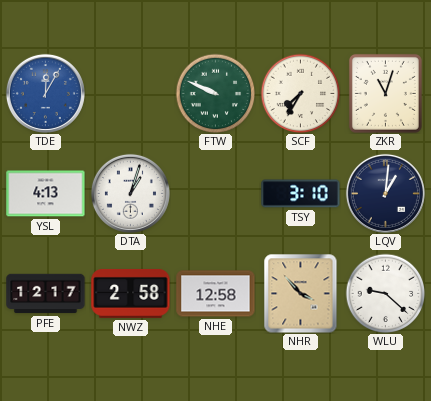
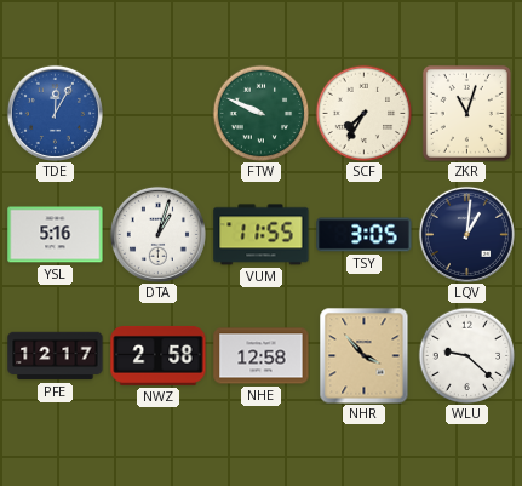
YSL: 4:13 -> 5:16
VUM: none -> 11:55
TSY: 3:10 -> 3:05
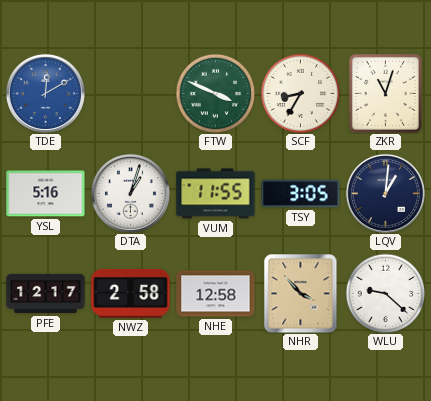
TDE: 12:05 -> 12:10
FTW: 9:49 -> 3:49
SCF: 7:35 -> 8:35
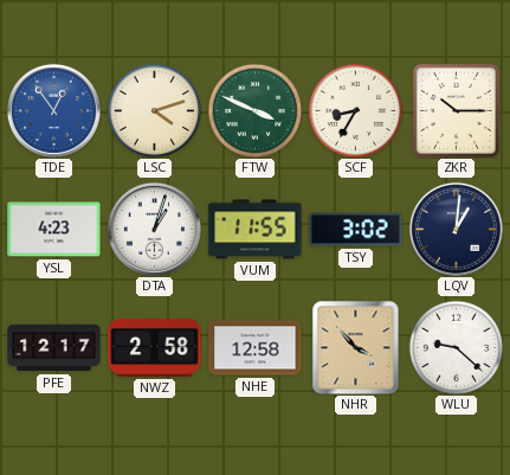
TDE: 12:10 -> 12:54
LSC: none -> 4:12
ZKR: 11:03 -> 10:15
YSL: 5:16 -> 4:23
TSY: 3:05 -> 3:02
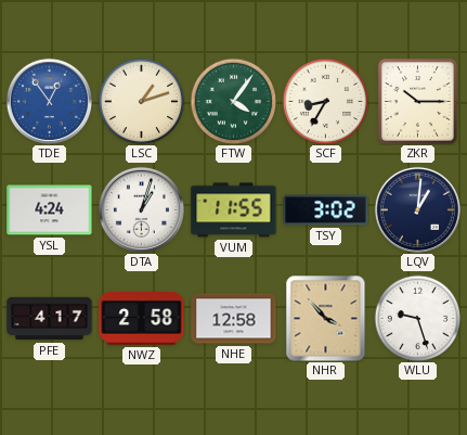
LSC: 4:12 -> 1:12
FTW: 3:49 -> 4:06
YSL: 4:23 -> 4:24
PFE: 12:17 -> 4:17
WLU: 9:22 -> 9:27
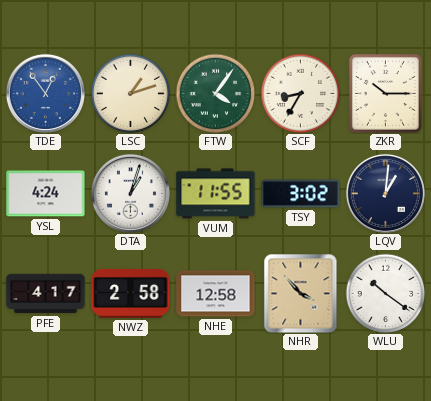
WLU: 9:27 -> 10:21
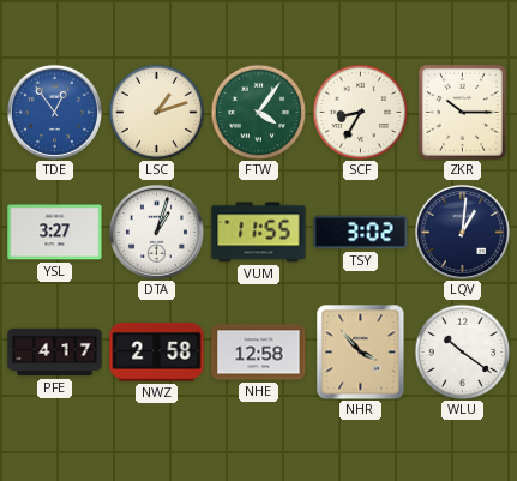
YSL: 4:24 -> 3:27
